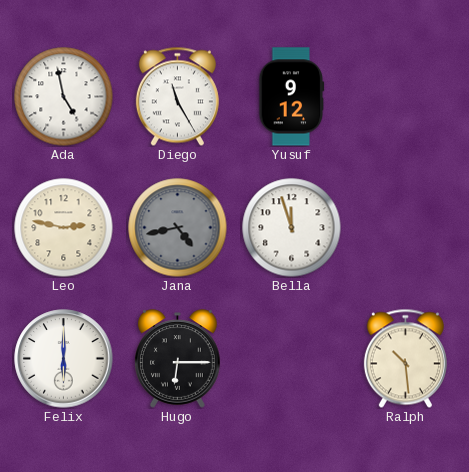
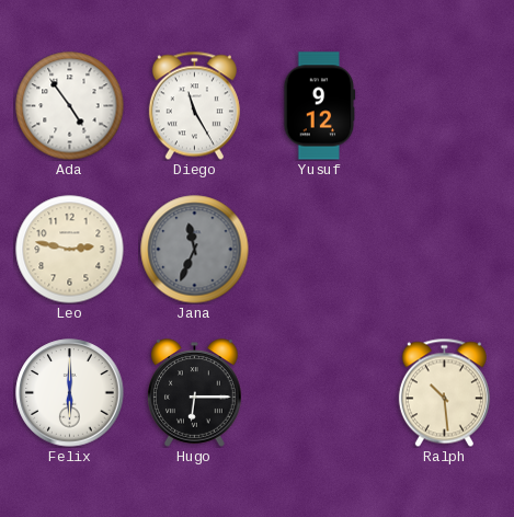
Ada: 4:58 -> 4:54
Jana: 4:43 -> 11:34
Bella: 11:57 -> none
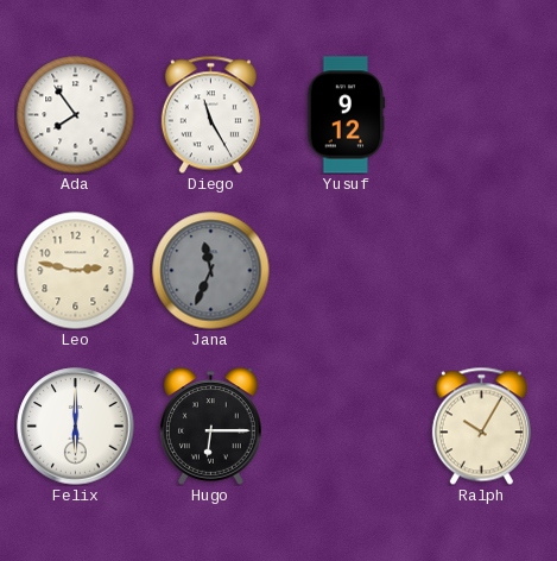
Ada: 4:54 -> 7:54
Ralph: 10:29 -> 10:05
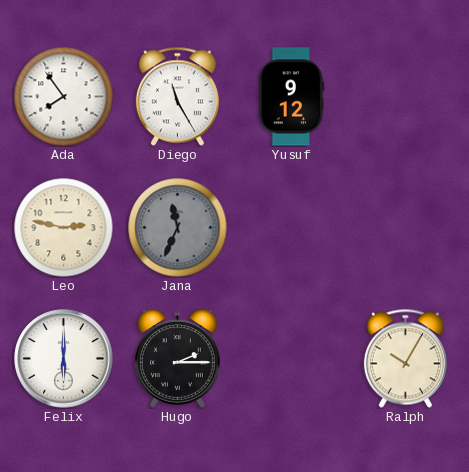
Hugo: 6:15 -> 2:15
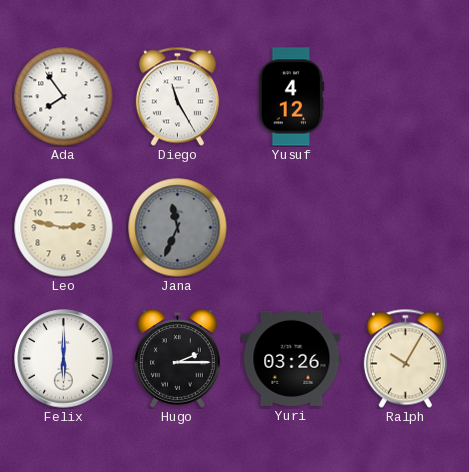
Yusuf: 9:12 -> 4:12
Yuri: none -> 03:26
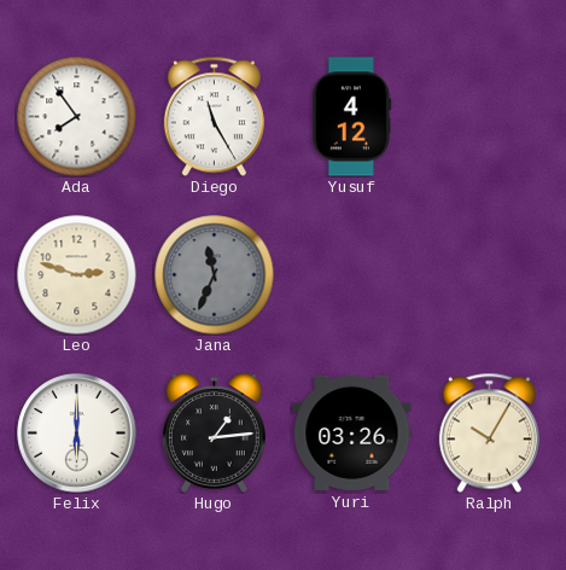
Leo: 2:47 -> 2:48
Hugo: 2:15 -> 1:14
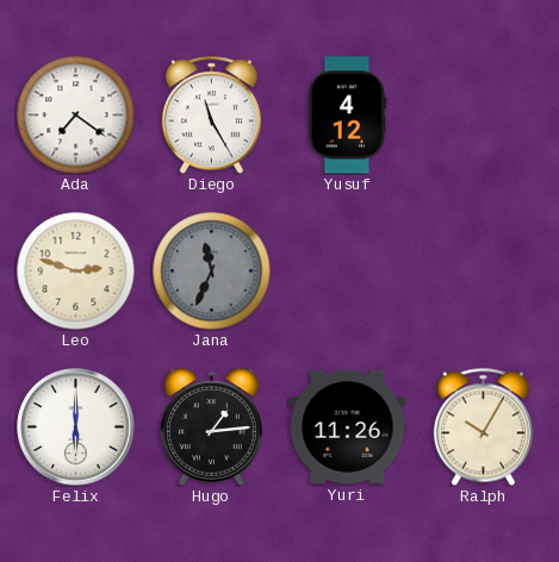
Ada: 7:54 -> 7:21
Yuri: 03:26 -> 11:26
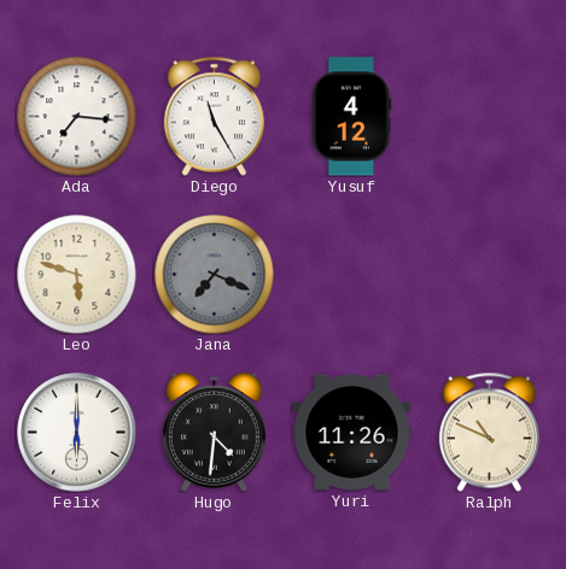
Ada: 7:21 -> 7:16
Leo: 2:48 -> 5:48
Jana: 11:34 -> 7:19
Hugo: 1:14 -> 4:31
Ralph: 10:05 -> 10:49
